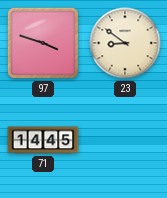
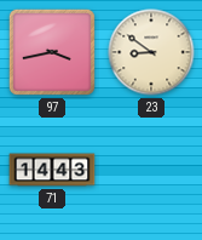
97: 3:48 -> 3:43
71: 14:45 -> 14:43
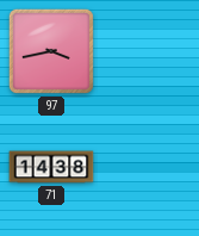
23: 8:51 -> none
71: 14:43 -> 14:38
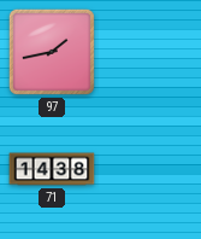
97: 3:43 -> 1:43
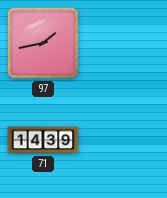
71: 14:38 -> 14:39
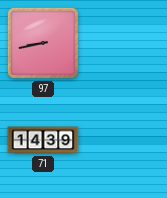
97: 1:43 -> 8:43
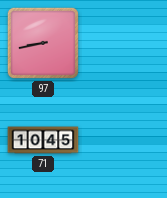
71: 14:39 -> 10:45
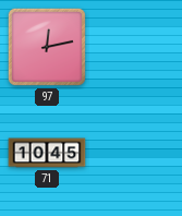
97: 8:43 -> 12:13
